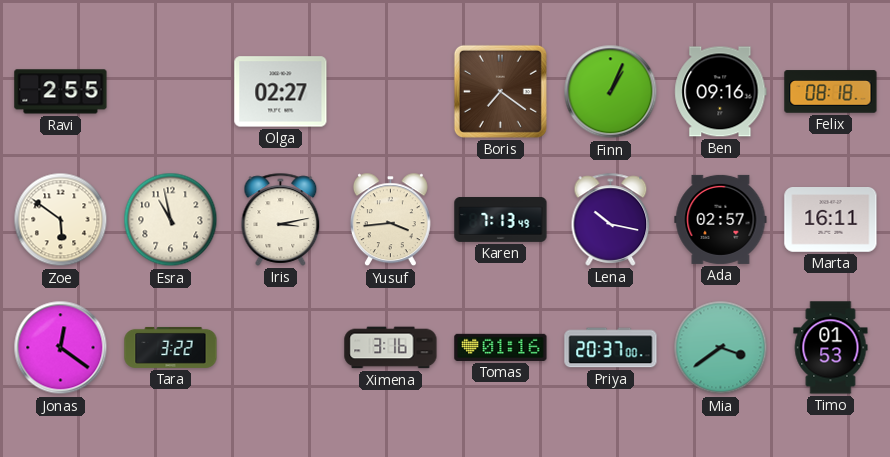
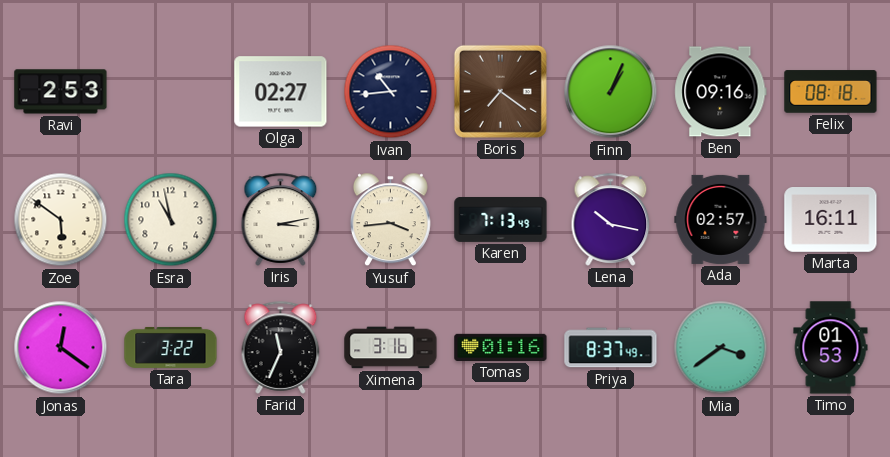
Ravi: 2:55 -> 2:53
Ivan: none -> 10:44
Farid: none -> 11:34
Priya: 20:37 -> 8:37
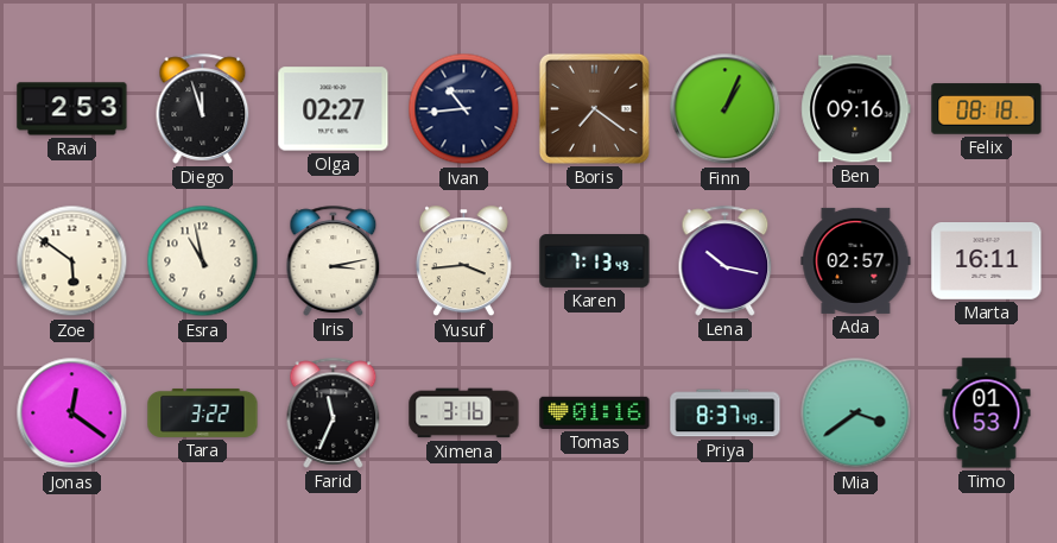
Diego: none -> 11:57
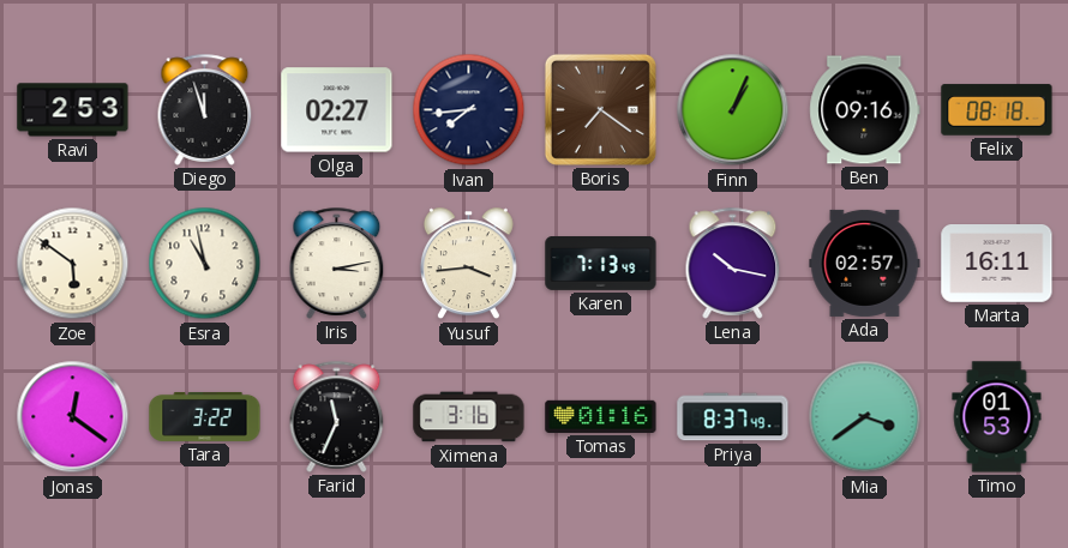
Ivan: 10:44 -> 7:44
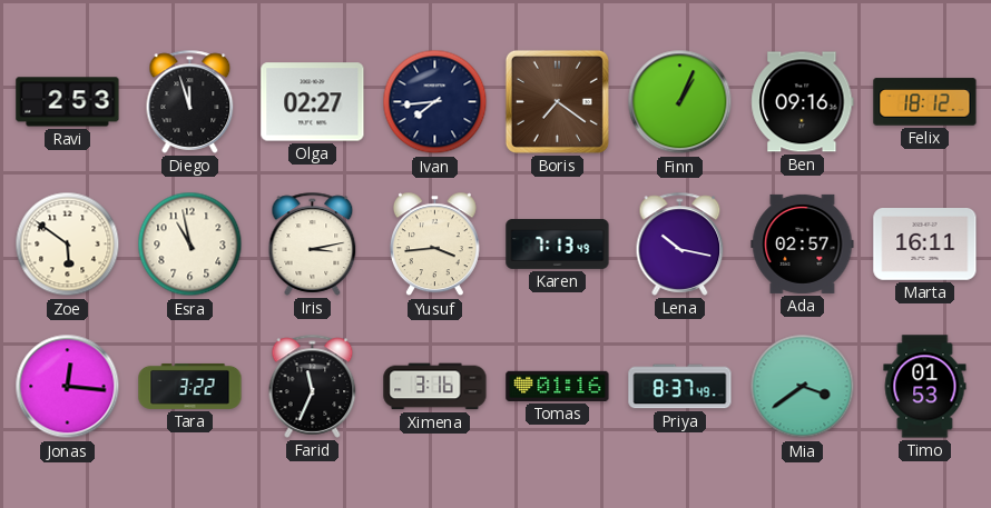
Felix: 08:18 -> 18:12
Jonas: 12:21 -> 12:16
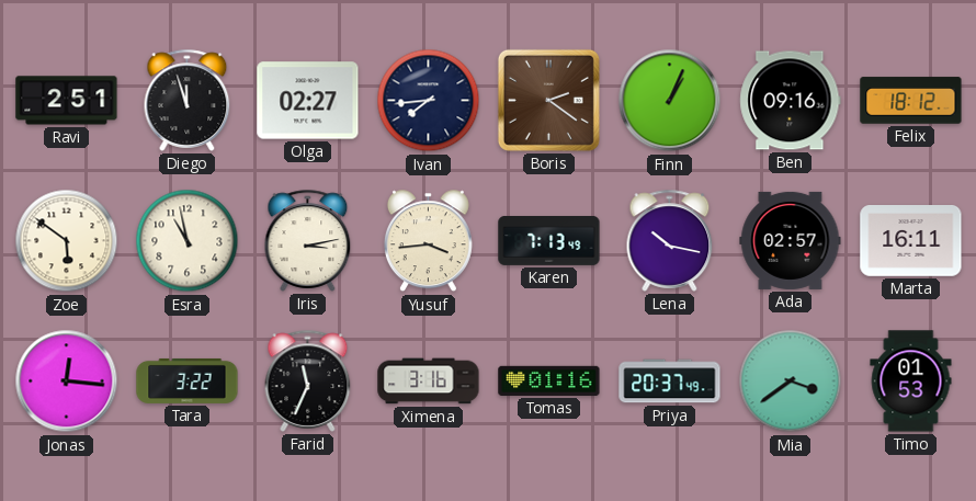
Ravi: 2:53 -> 2:51
Boris: 7:21 -> 2:21
Priya: 8:37 -> 20:37
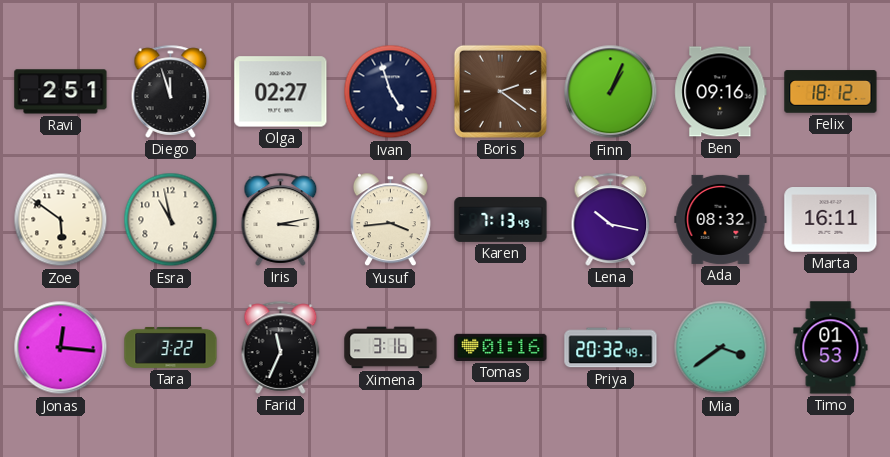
Ivan: 7:44 -> 4:57
Ada: 02:57 -> 08:32
Priya: 20:37 -> 20:32
